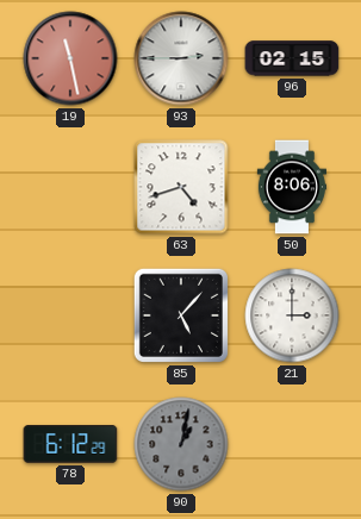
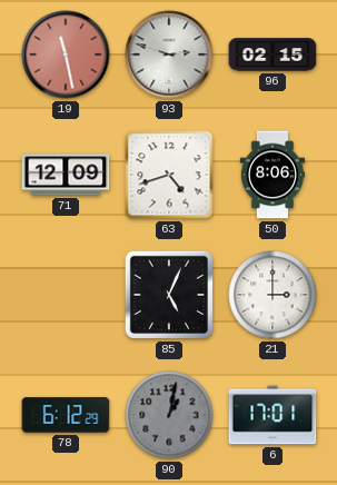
93: 2:45 -> 2:48
71: none -> 12:09
85: 5:07 -> 5:04
6: none -> 17:01
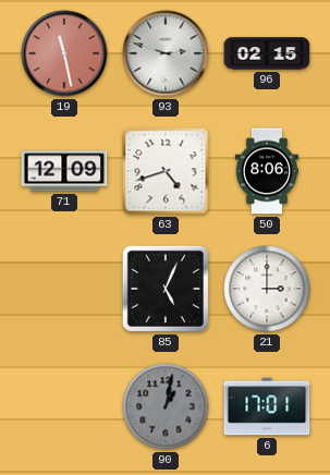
78: 6:12 -> none
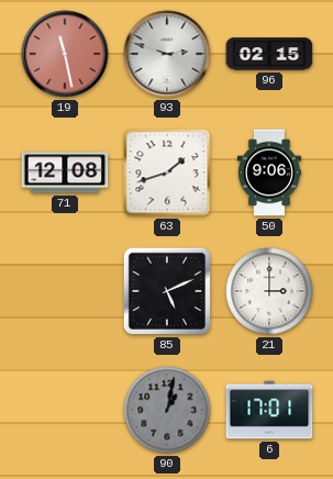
71: 12:09 -> 12:08
63: 4:42 -> 1:42
50: 8:06 -> 9:06
85: 5:04 -> 5:11
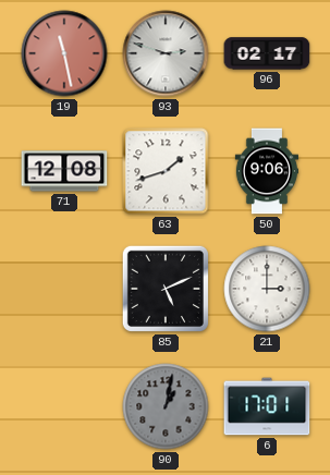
96: 02:15 -> 02:17
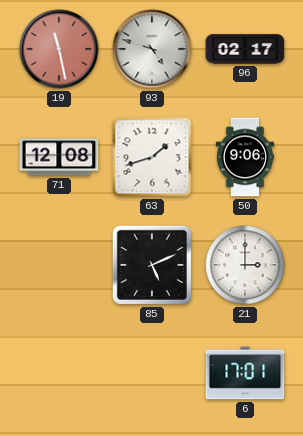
93: 2:48 -> 4:48
90: 1:02 -> none
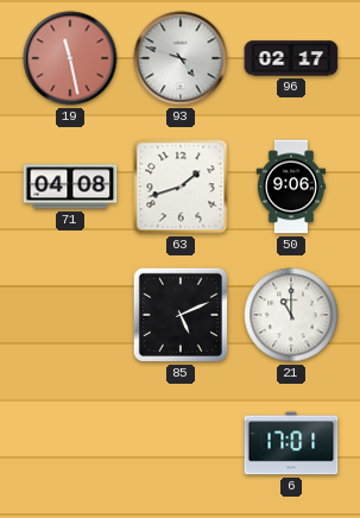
71: 12:08 -> 04:08
21: 3:00 -> 11:00
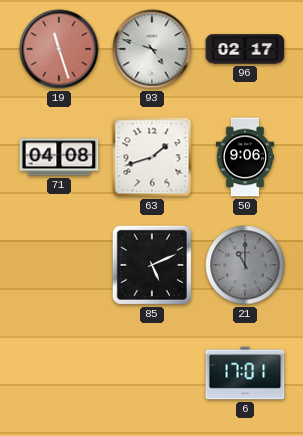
19: 11:28 -> 11:27
21 dial: white -> grey
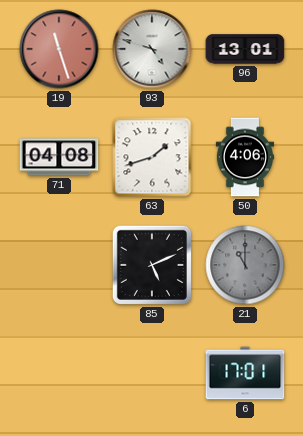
96: 02:17 -> 13:01
50: 9:06 -> 4:06
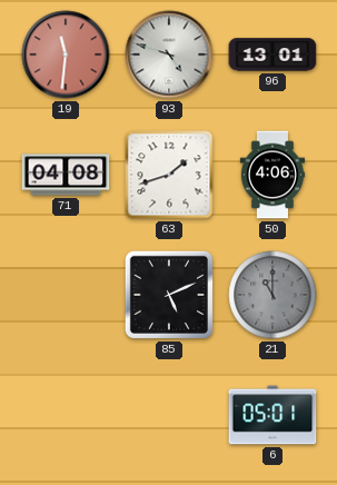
19: 11:27 -> 11:31
6: 17:01 -> 05:01
